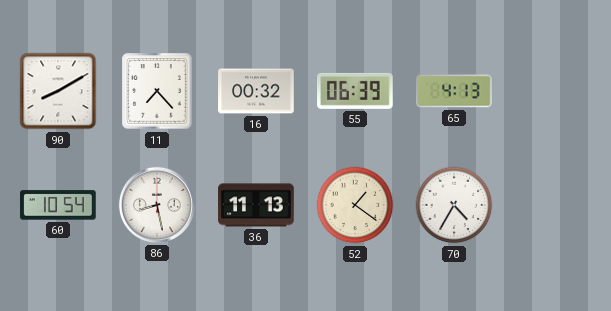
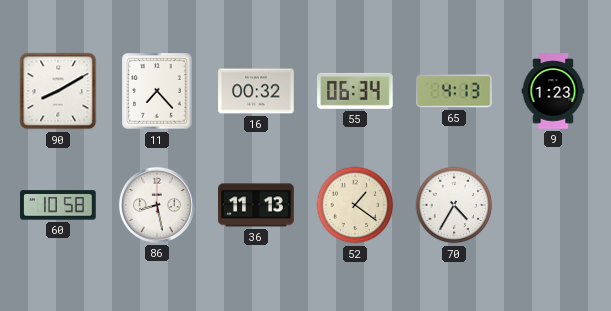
55: 06:39 -> 06:34
9: none -> 1:23
60: 10:54 -> 10:58
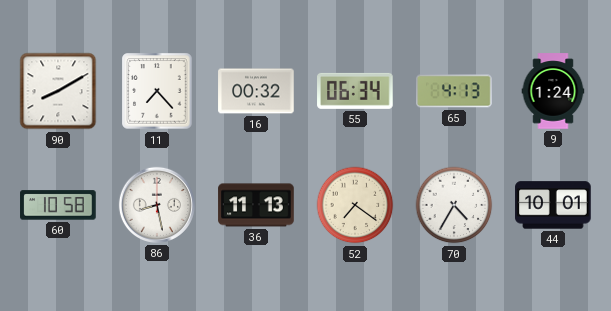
9: 1:23 -> 1:24
52: 1:21 -> 7:21
44: none -> 10:01
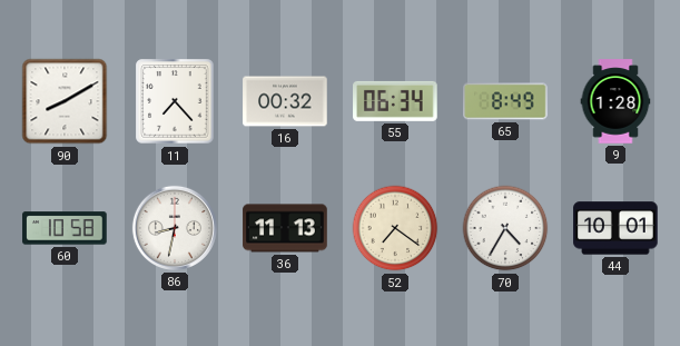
65: 4:13 -> 8:49
9: 1:24 -> 1:28
86: 8:28 -> 8:32
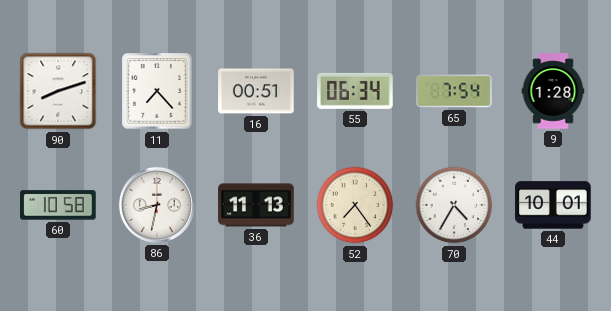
90: 8:10 -> 8:12
16: 00:32 -> 00:51
65: 8:49 -> 7:54
52: 7:21 -> 7:24
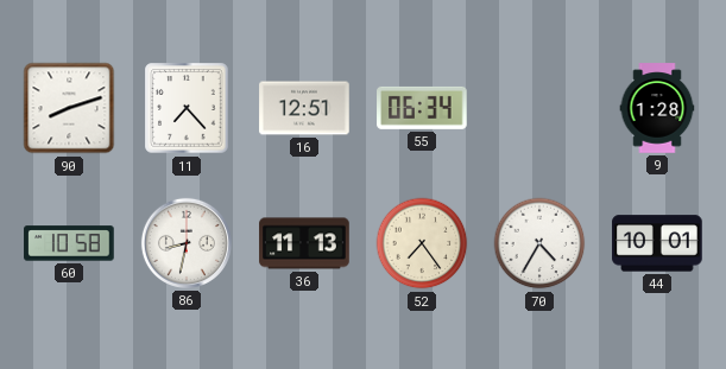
16: 00:51 -> 12:51
65: 7:54 -> none
